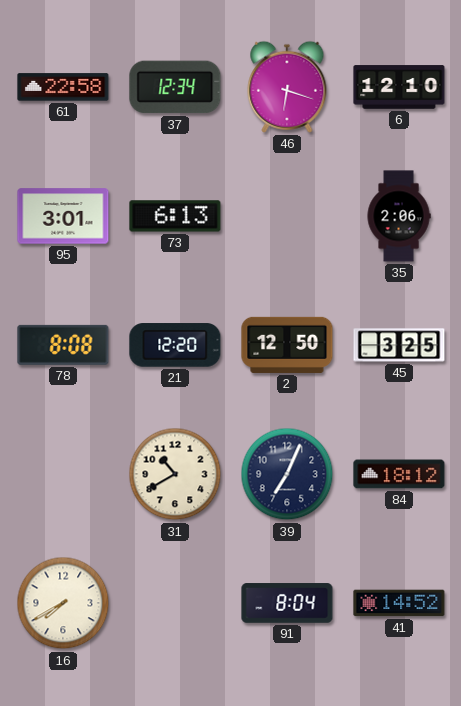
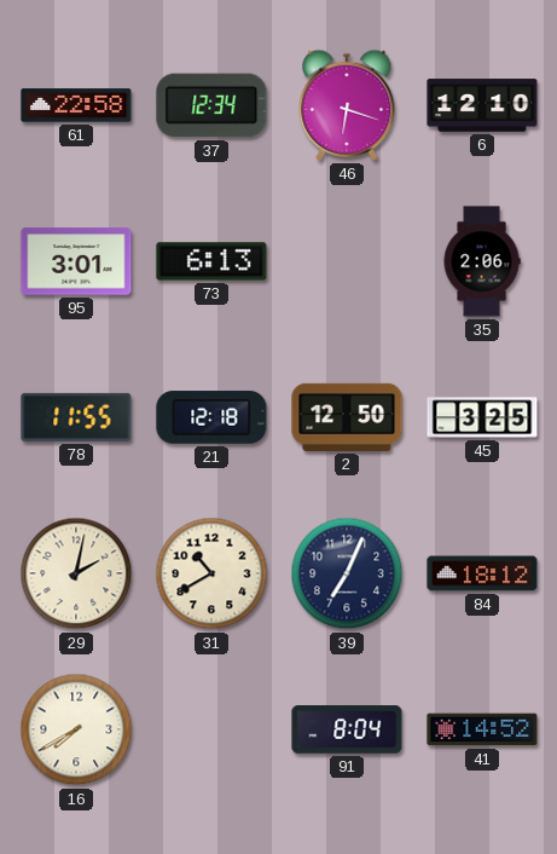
78: 8:08 -> 11:55
21: 12:20 -> 12:18
29: none -> 2:02
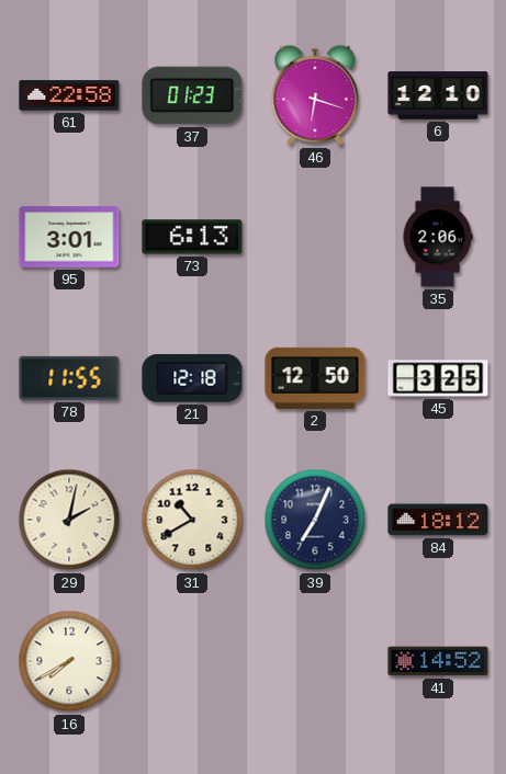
37: 12:34 -> 01:23
91: 8:04 -> none
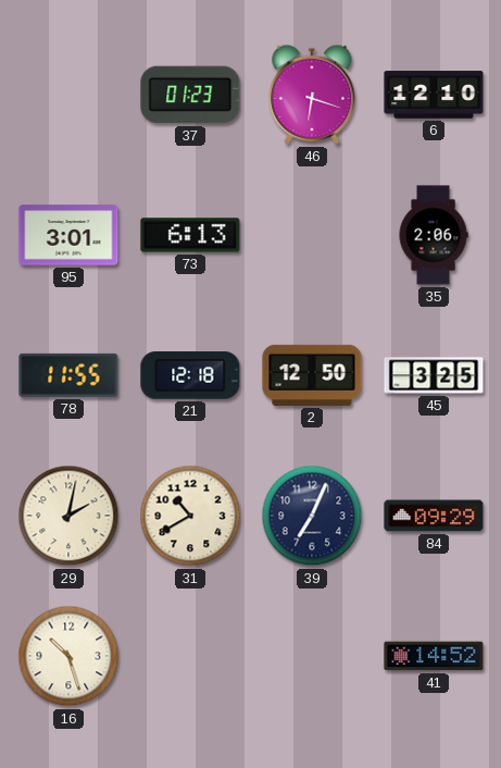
61: 22:58 -> none
84: 18:12 -> 09:29
16: 7:40 -> 10:27
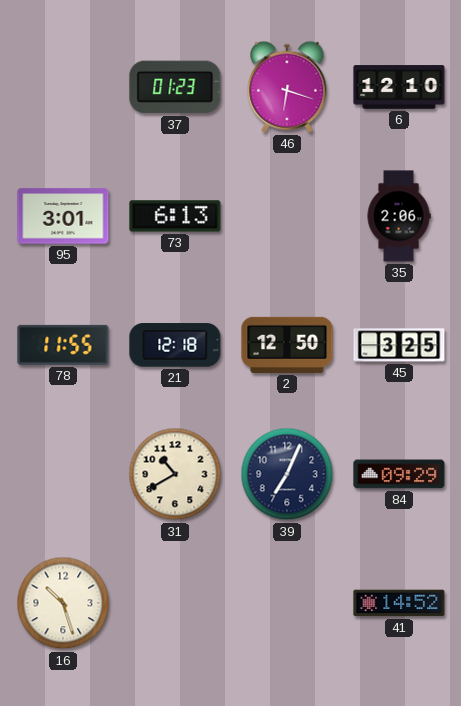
29: 2:02 -> none
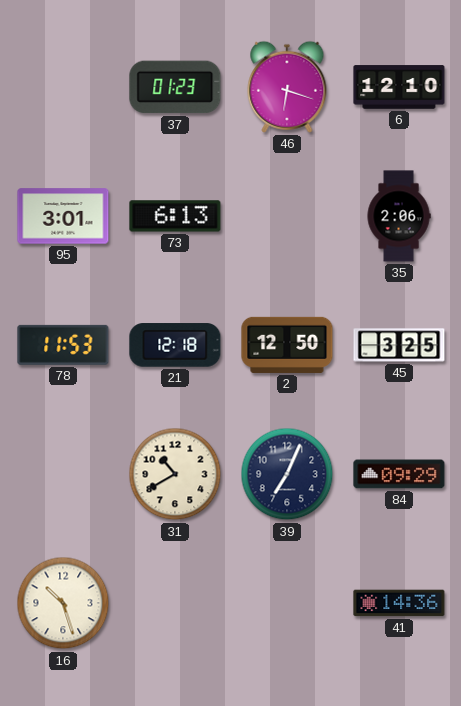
78: 11:55 -> 11:53
41: 14:52 -> 14:36
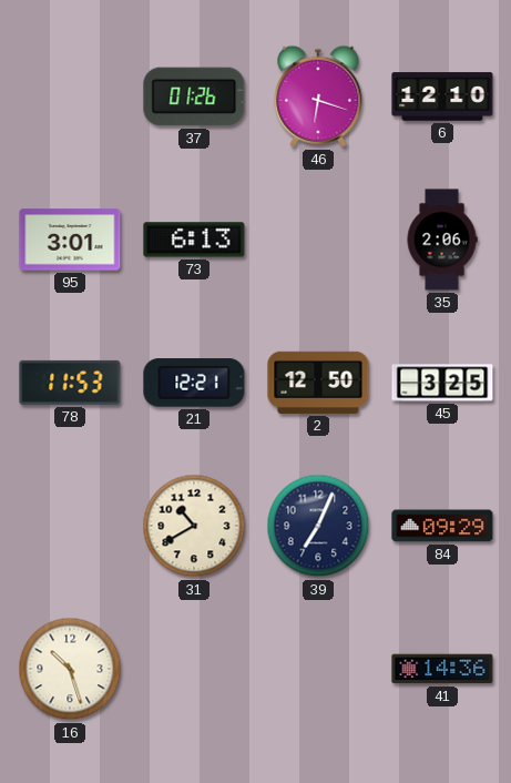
37: 01:23 -> 01:26
21: 12:18 -> 12:21
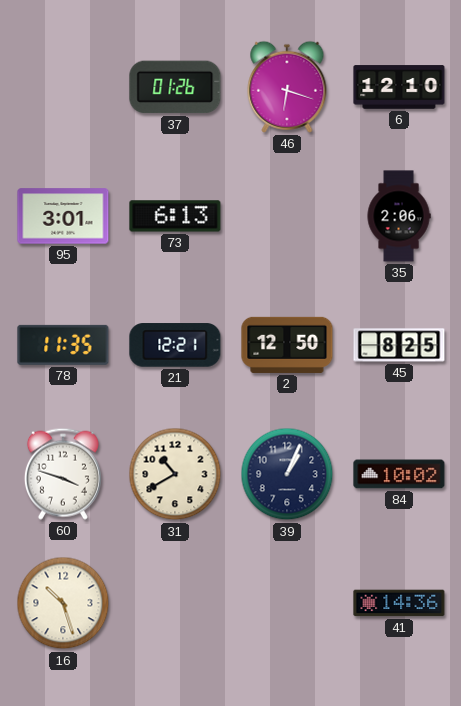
78: 11:53 -> 11:35
45: 3:25 -> 8:25
60: none -> 3:48
39: 7:04 -> 1:04
84: 09:29 -> 10:02
